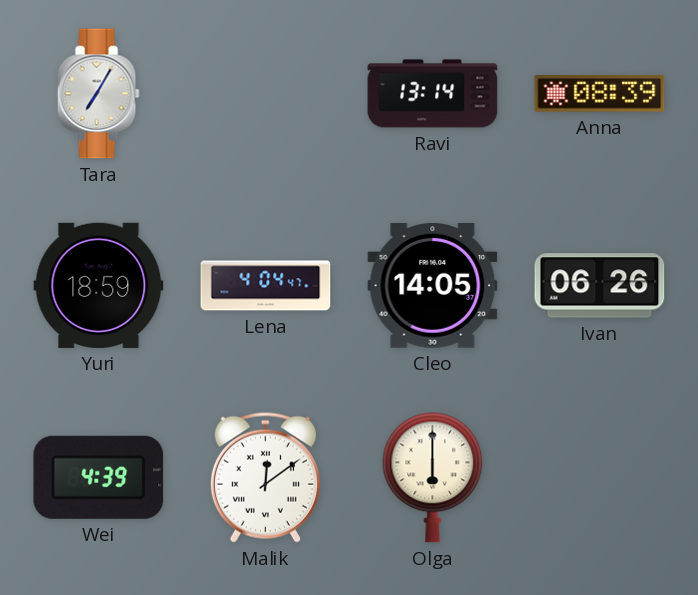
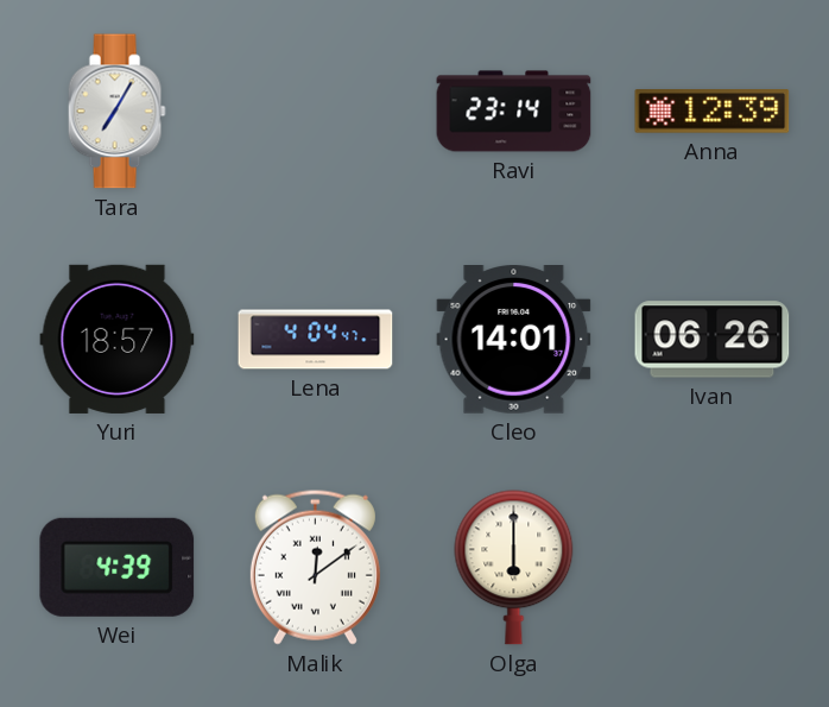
Ravi: 13:14 -> 23:14
Anna: 08:39 -> 12:39
Yuri: 18:59 -> 18:57
Cleo: 14:05 -> 14:01
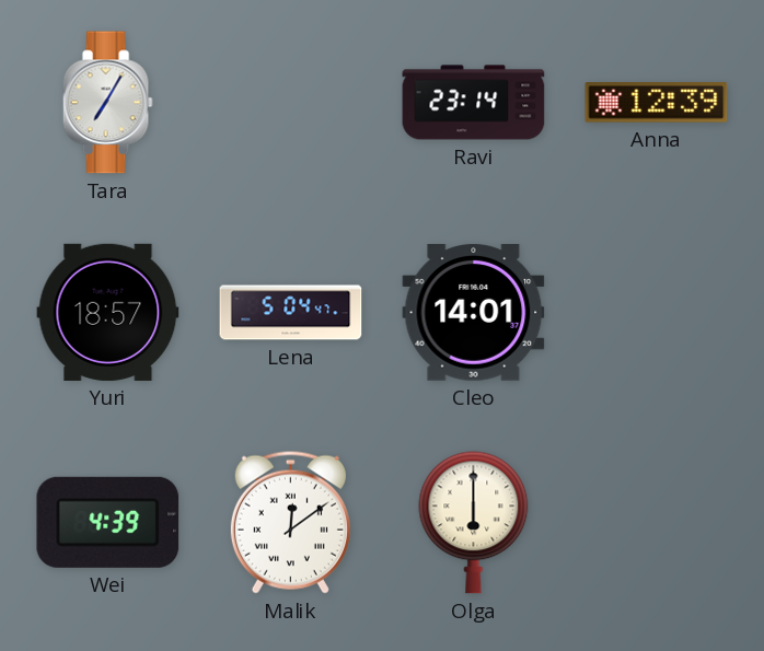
Lena: 4:04 -> 5:04
Ivan: 06:26 -> none
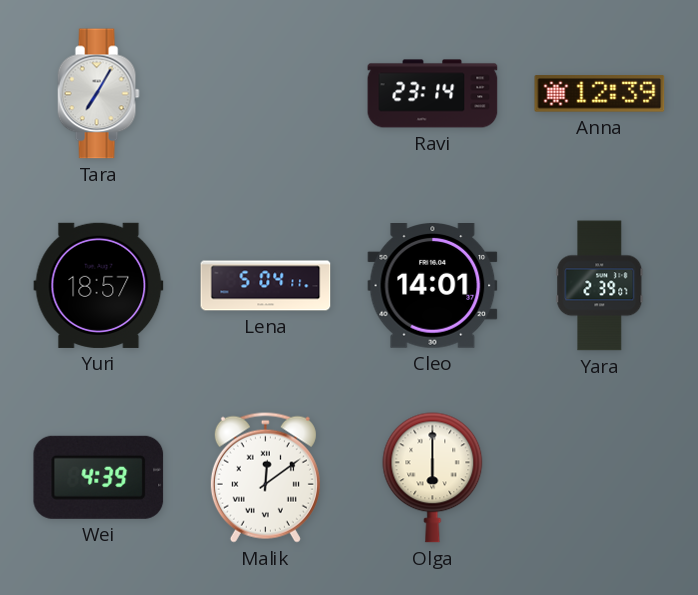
Lena: 5:04:47 -> 5:04:11
Yara: none -> 2:39
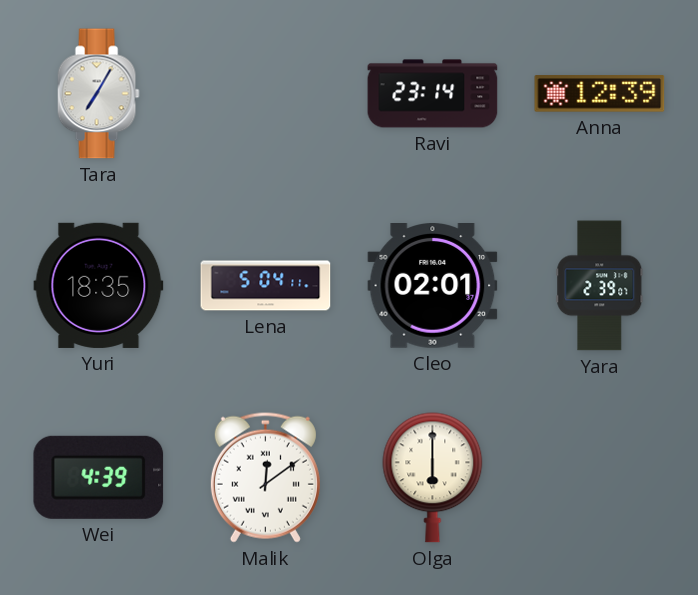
Yuri: 18:57 -> 18:35
Cleo: 14:01 -> 02:01
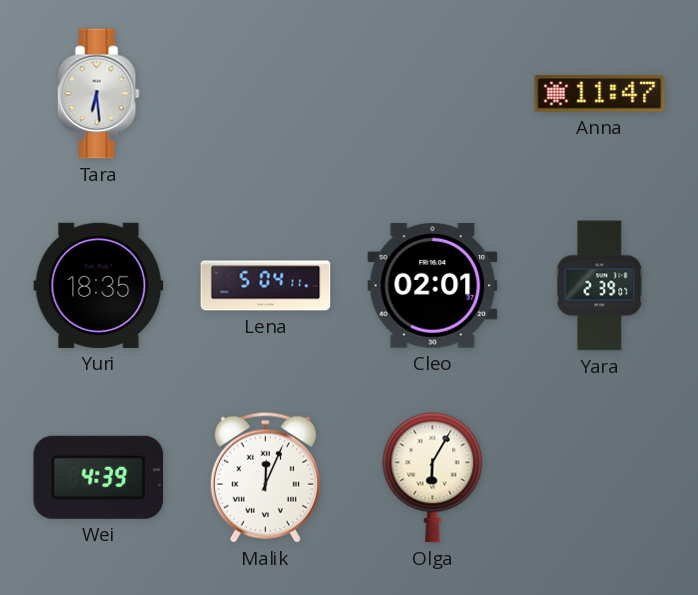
Tara: 7:05 -> 6:29
Ravi: 23:14 -> none
Anna: 12:39 -> 11:47
Malik: 12:09 -> 12:04
Olga: 6:00 -> 6:05
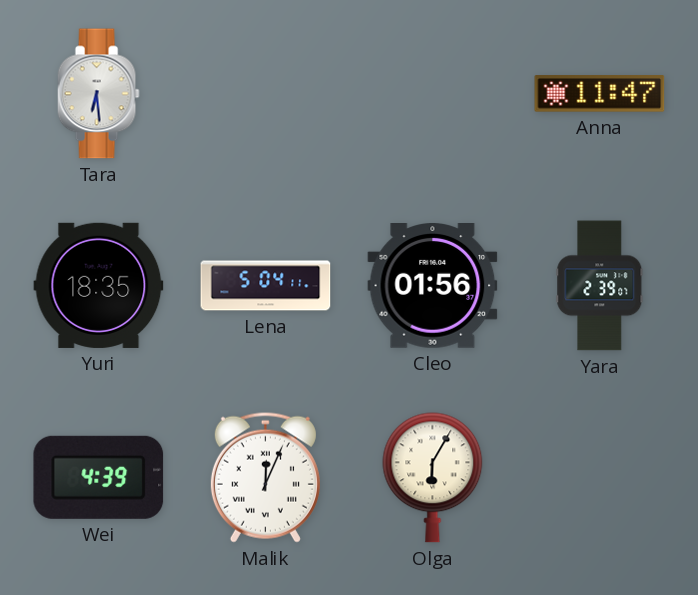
Cleo: 02:01 -> 01:56
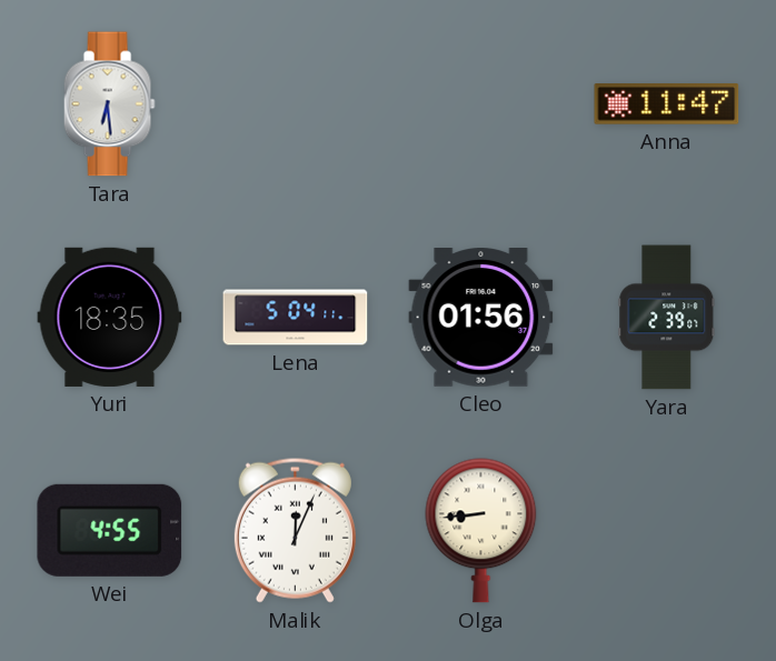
Wei: 4:39 -> 4:55
Olga: 6:05 -> 8:44
